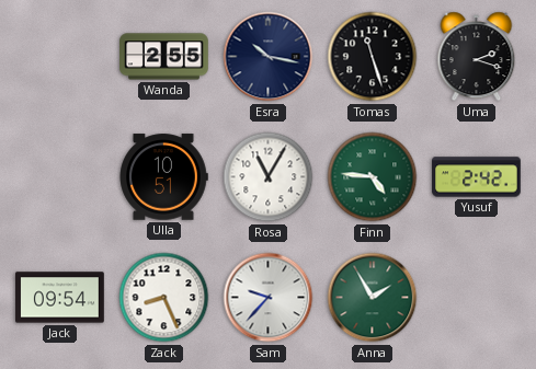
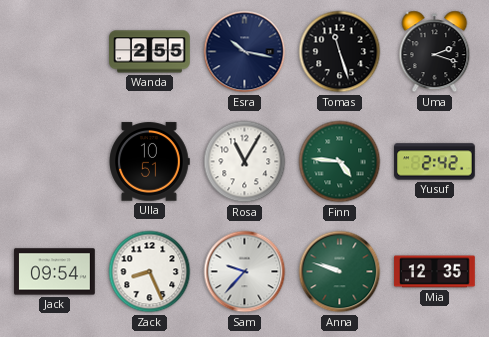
Anna: 1:55 -> 9:48
Mia: none -> 12:35
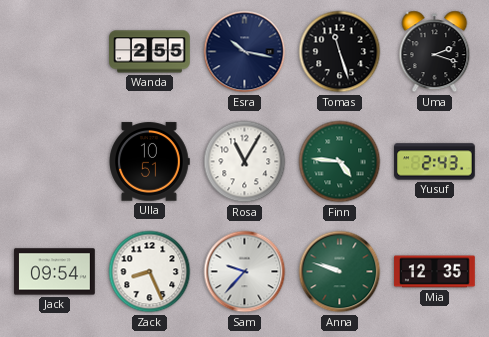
Yusuf: 2:42 -> 2:43
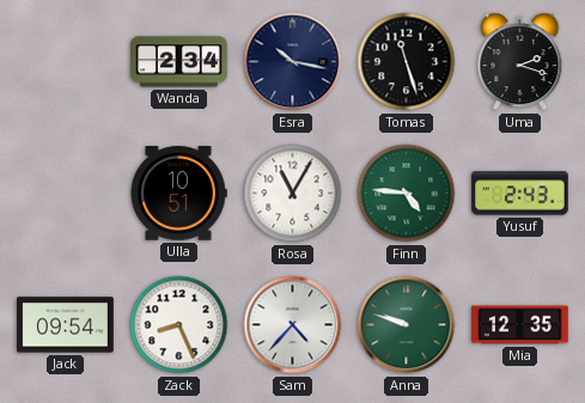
Wanda: 2:55 -> 2:34
Sam: 9:37 -> 4:37
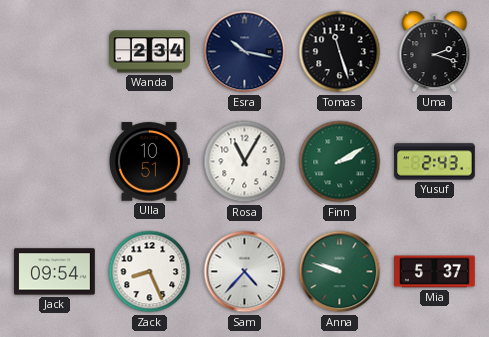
Finn: 4:46 -> 2:10
Mia: 12:35 -> 5:37
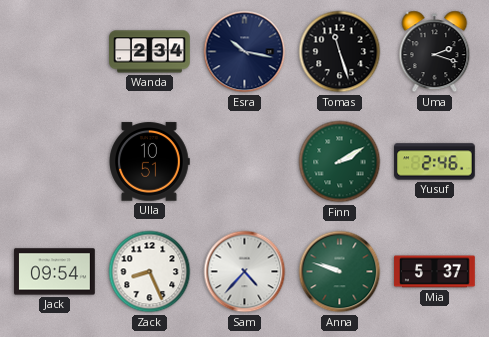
Rosa: 11:05 -> none
Yusuf: 2:43 -> 2:46
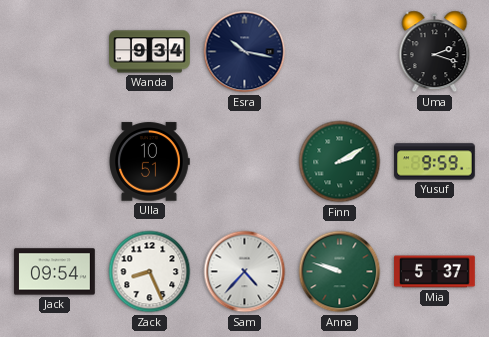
Wanda: 2:34 -> 9:34
Tomas: 11:27 -> none
Yusuf: 2:46 -> 9:59
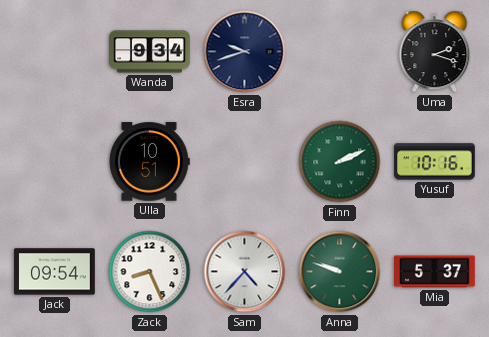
Esra: 10:17 -> 9:42
Finn: 2:10 -> 2:11
Yusuf: 9:59 -> 10:16
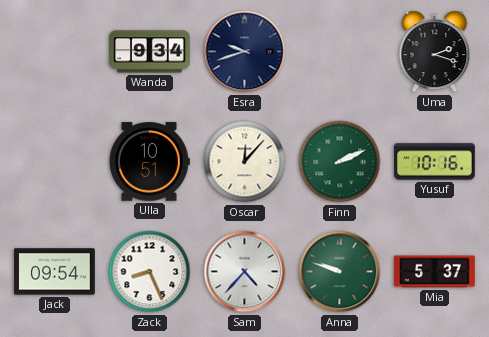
Oscar: none -> 12:07
